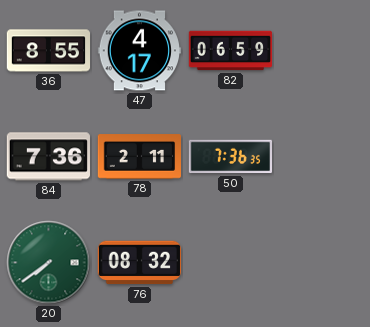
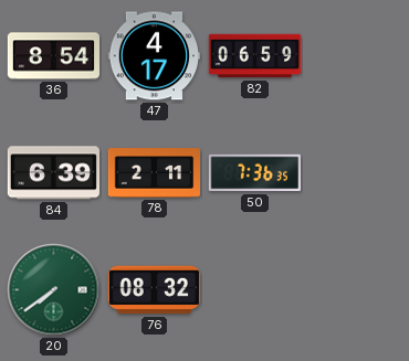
36: 8:55 -> 8:54
84: 7:36 -> 6:39
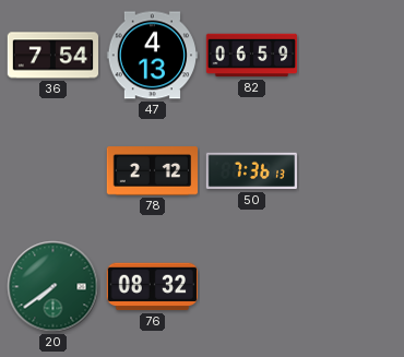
36: 8:54 -> 7:54
47: 4:17 -> 4:13
84: 6:39 -> none
78: 2:11 -> 2:12
50: 7:36:35 -> 7:36:13
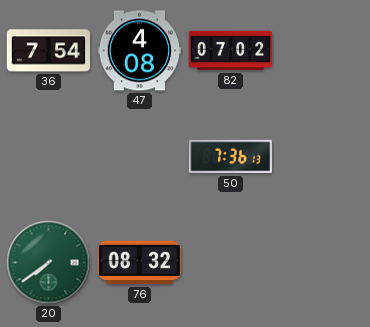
47: 4:13 -> 4:08
82: 06:59 -> 07:02
78: 2:12 -> none
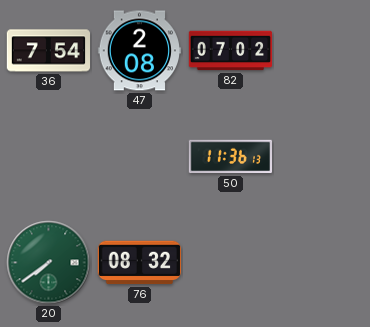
47: 4:08 -> 2:08
50: 7:36 -> 11:36
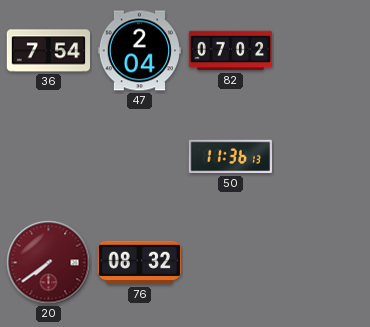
47: 2:08 -> 2:04
20 dial: green -> burgundy
